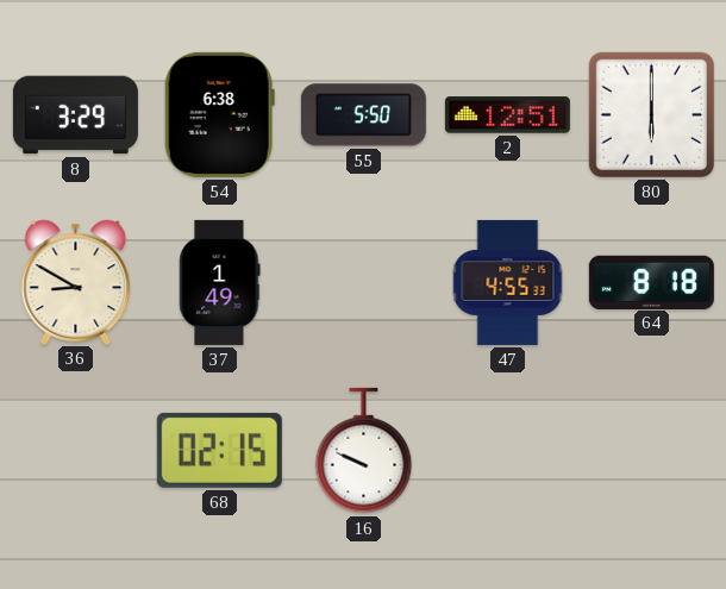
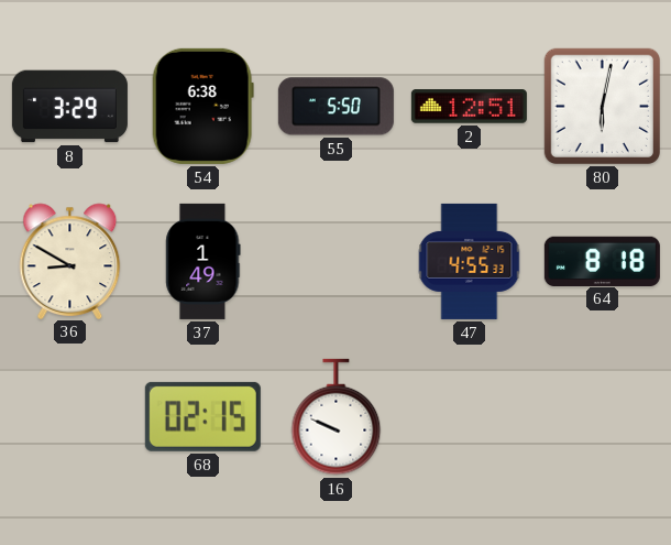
80: 6:00 -> 6:02
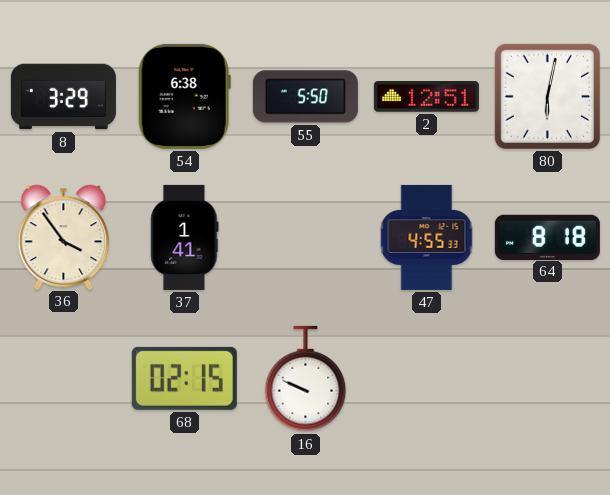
36: 8:50 -> 3:54
37: 1:49 -> 1:41
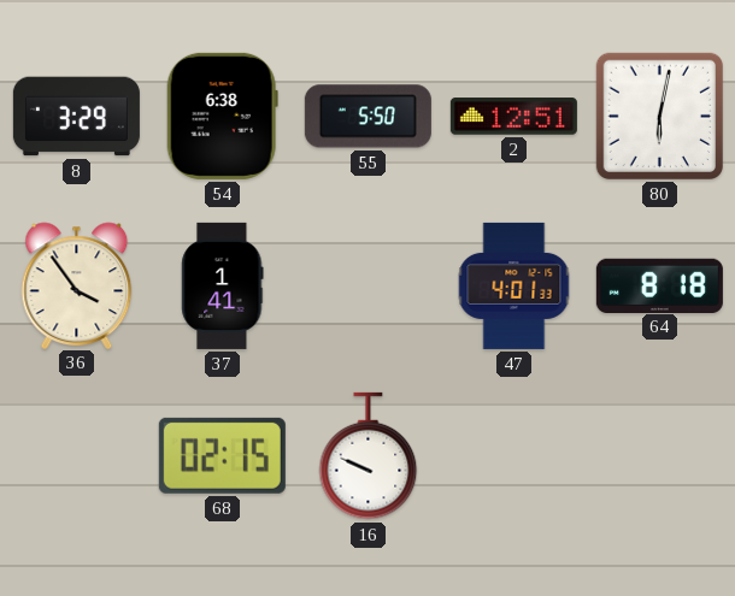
47: 4:55 -> 4:01
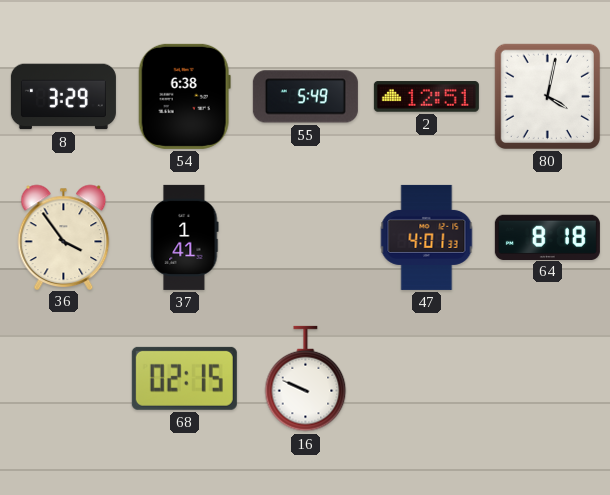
55: 5:50 -> 5:49
80: 6:02 -> 4:02
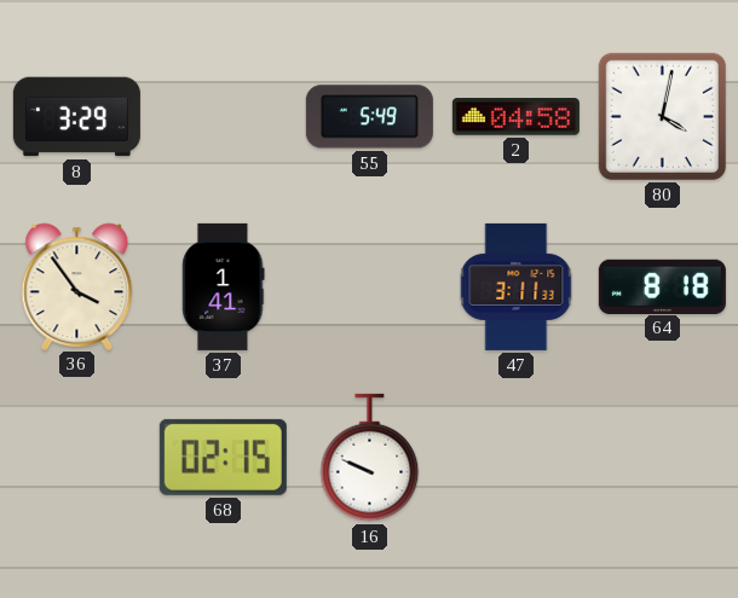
54: 6:38 -> none
2: 12:51 -> 04:58
47: 4:01 -> 3:11
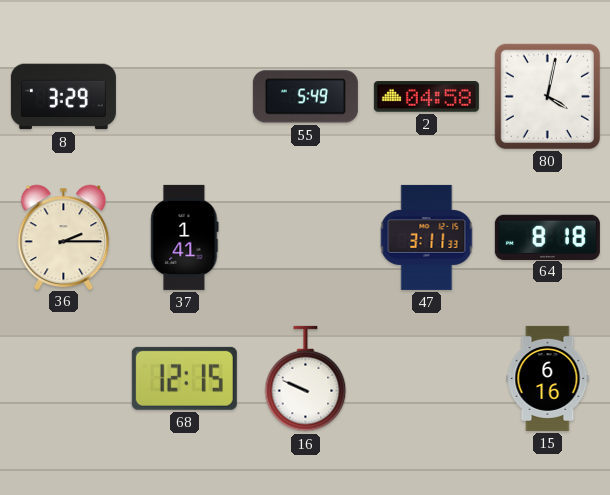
36: 3:54 -> 2:15
68: 02:15 -> 12:15
15: none -> 6:16
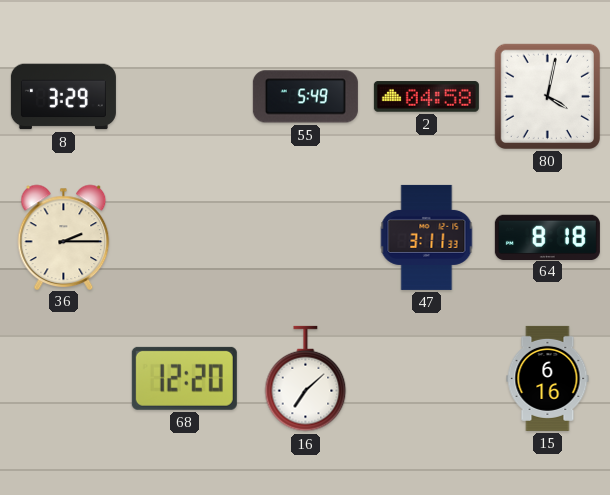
37: 1:41 -> none
68: 12:15 -> 12:20
16: 9:49 -> 7:08
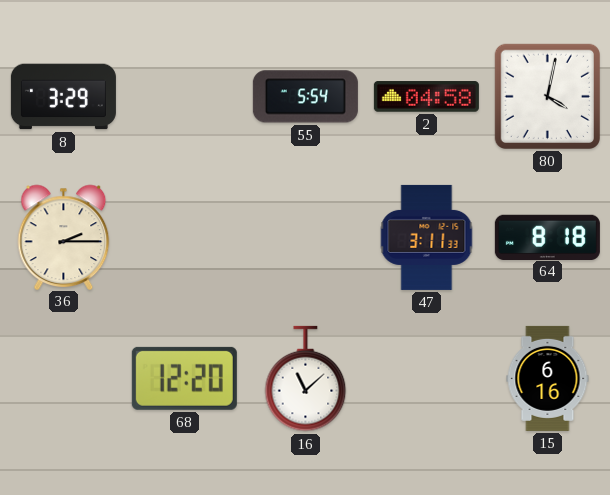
55: 5:49 -> 5:54
16: 7:08 -> 11:08
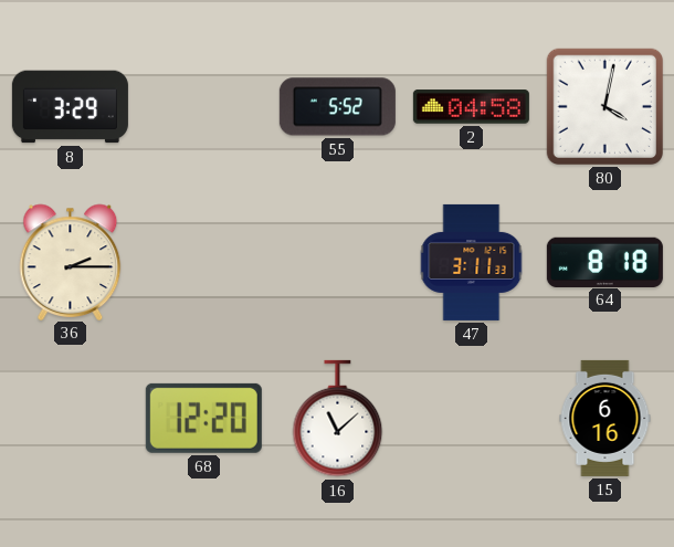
55: 5:54 -> 5:52
